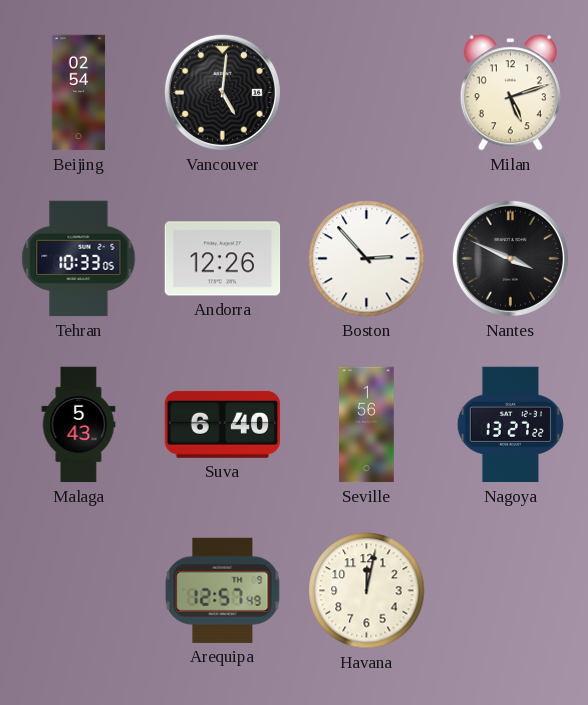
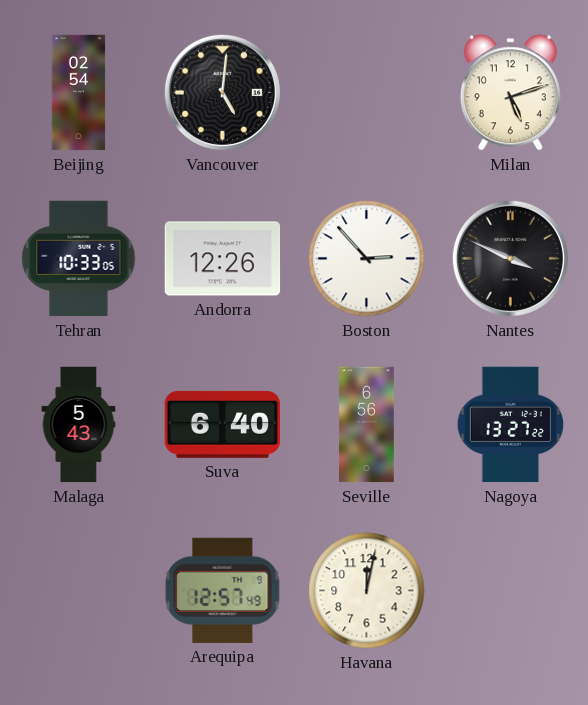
Seville: 1:56 -> 6:56
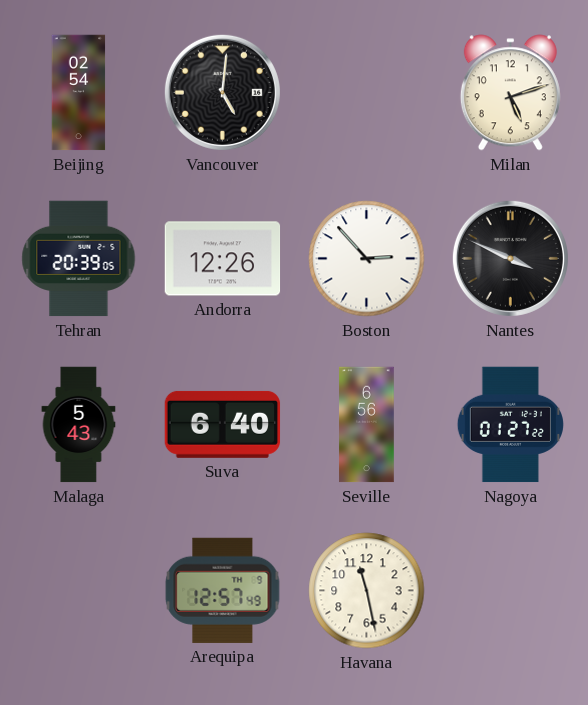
Tehran: 10:33 -> 20:39
Nagoya: 13:27 -> 01:27
Havana: 12:02 -> 11:28
